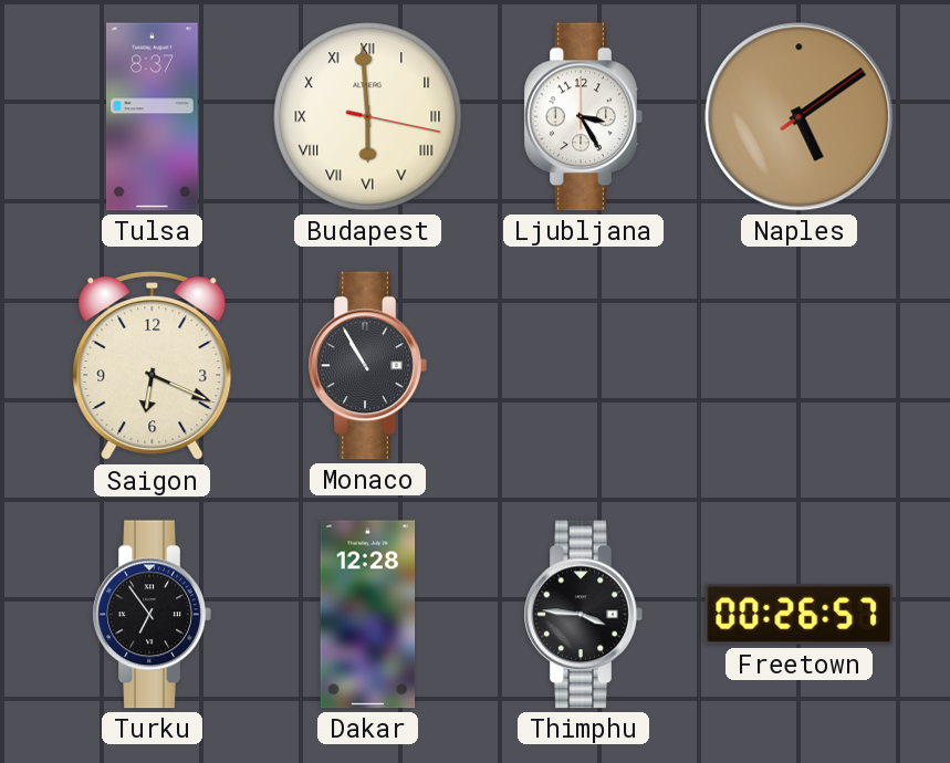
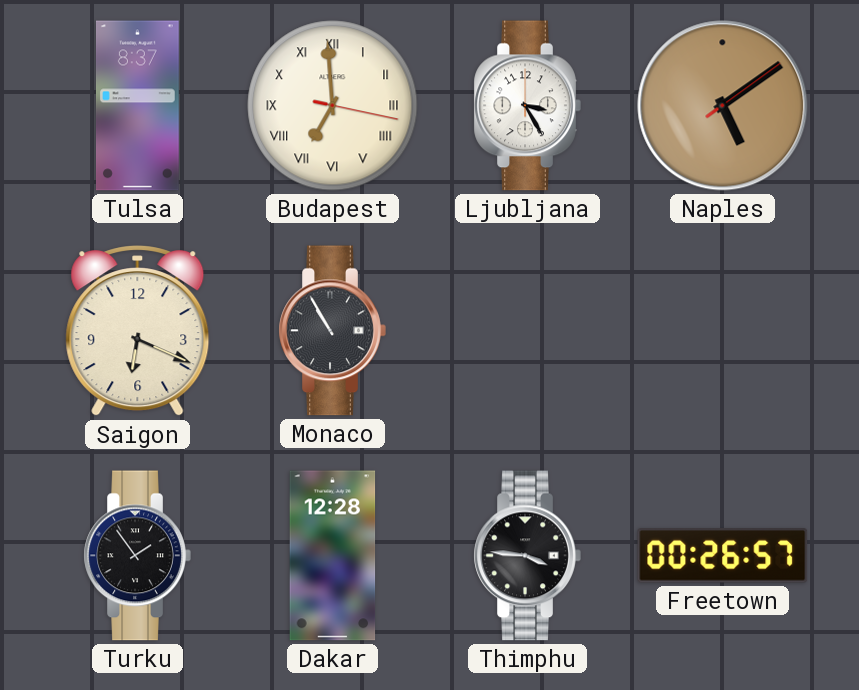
Budapest: 5:59 -> 6:59
Turku: 6:54 -> 1:54
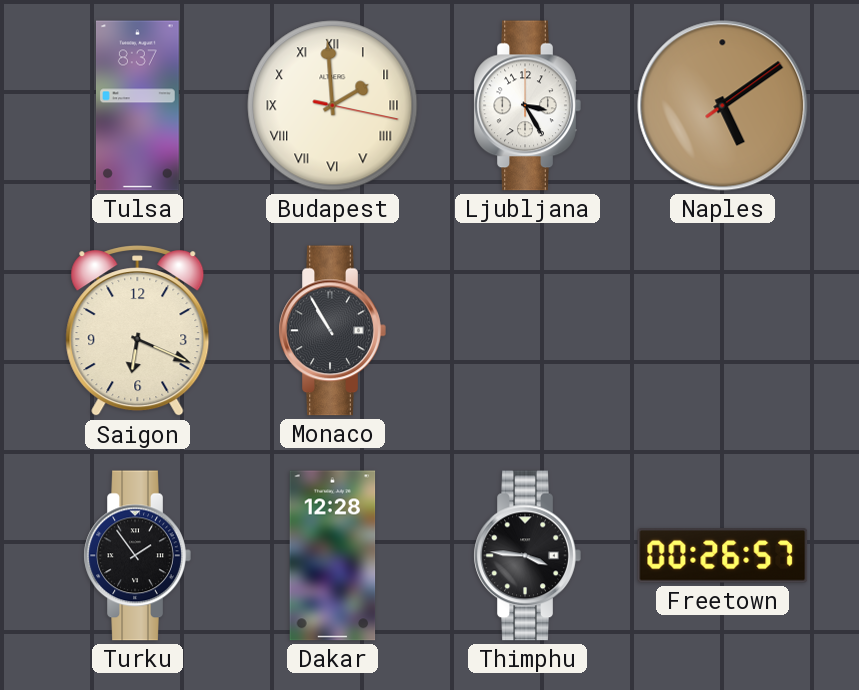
Budapest: 6:59 -> 1:59
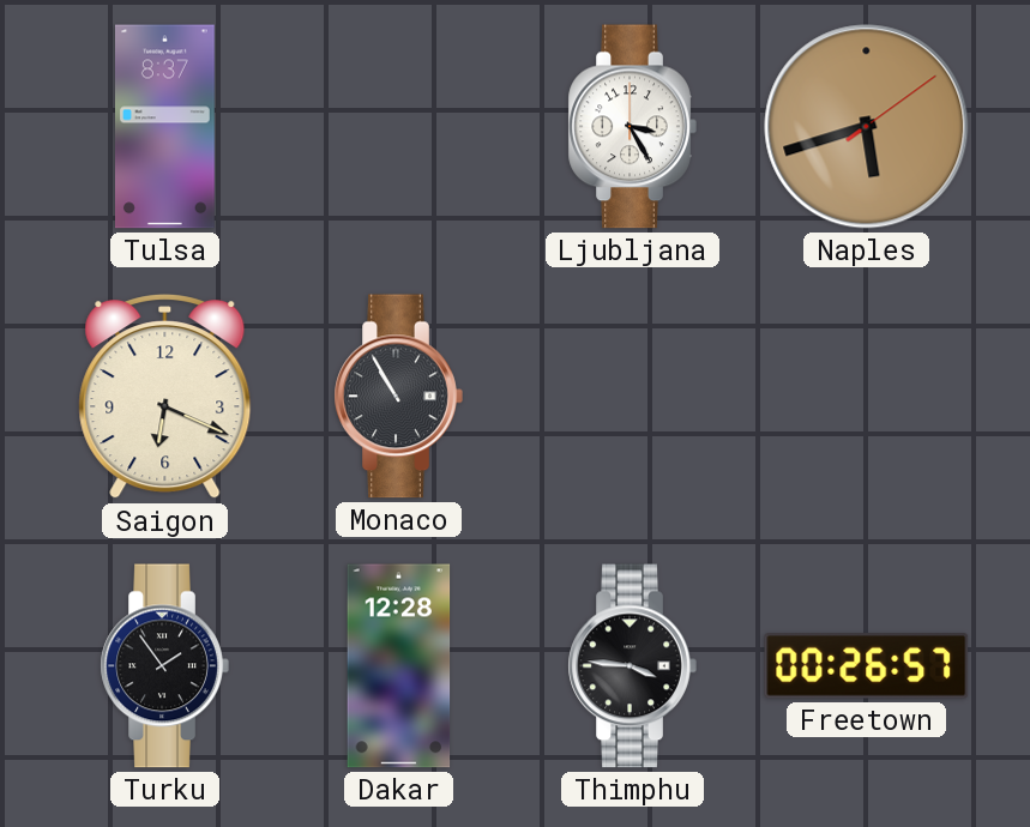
Budapest: 1:59 -> none
Naples: 5:09 -> 5:42
